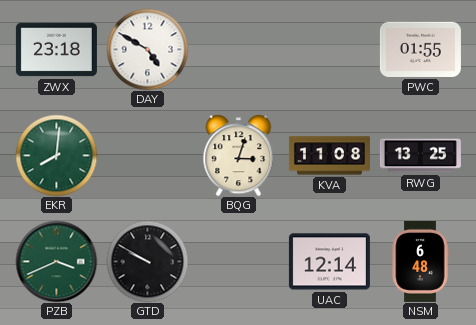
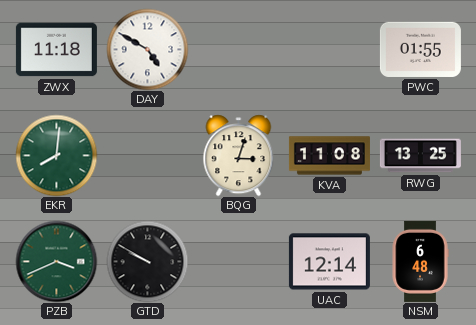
ZWX: 23:18 -> 11:18
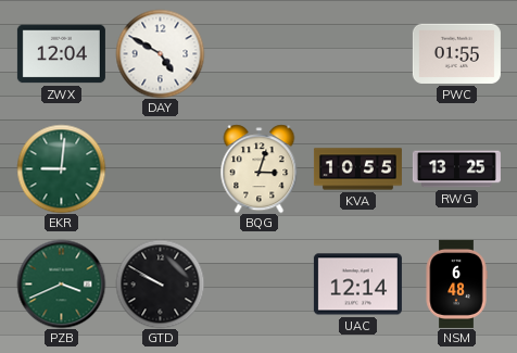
ZWX: 11:18 -> 12:04
EKR: 8:01 -> 9:01
KVA: 11:08 -> 10:55
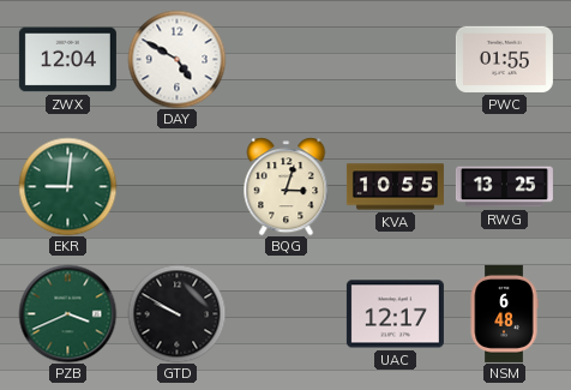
UAC: 12:14 -> 12:17
